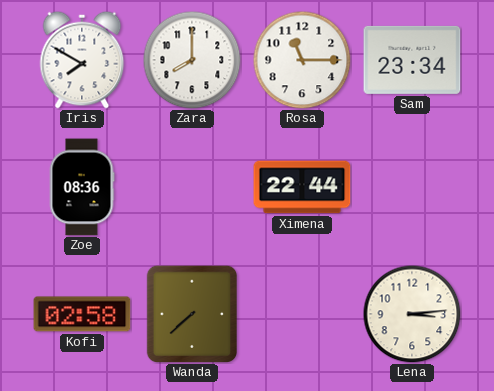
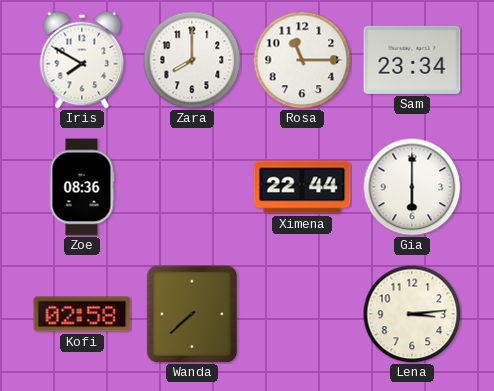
Gia: none -> 6:00
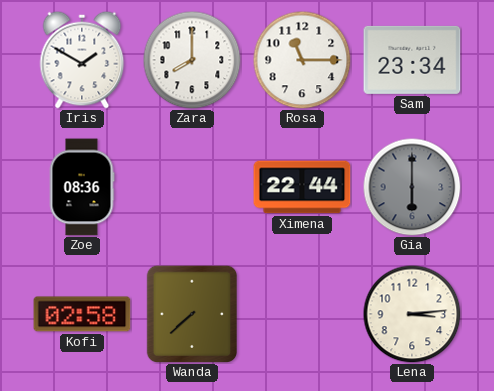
Iris: 7:50 -> 1:50
Gia dial: white -> grey
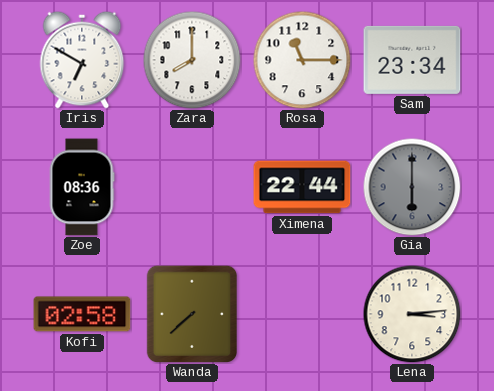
Iris: 1:50 -> 6:50
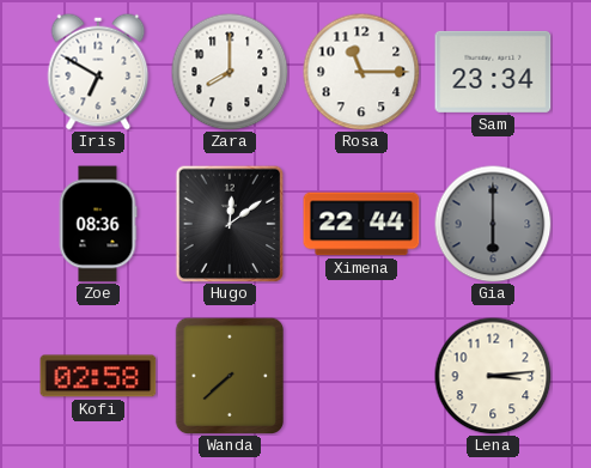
Hugo: none -> 12:09
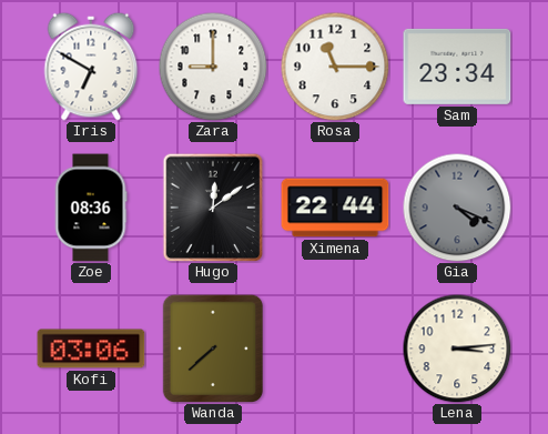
Zara: 8:00 -> 9:00
Gia: 6:00 -> 4:19
Kofi: 02:58 -> 03:06
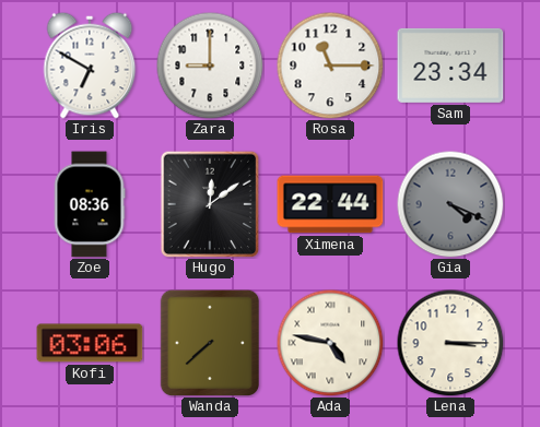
Ada: none -> 4:47
Lena: 3:14 -> 3:15
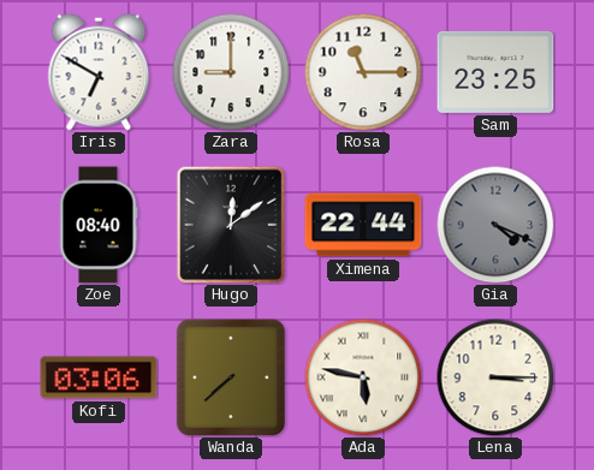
Sam: 23:34 -> 23:25
Zoe: 08:36 -> 08:40
Ada: 4:47 -> 5:47
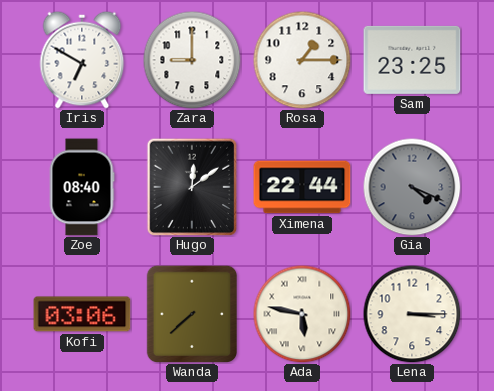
Rosa: 11:15 -> 1:15
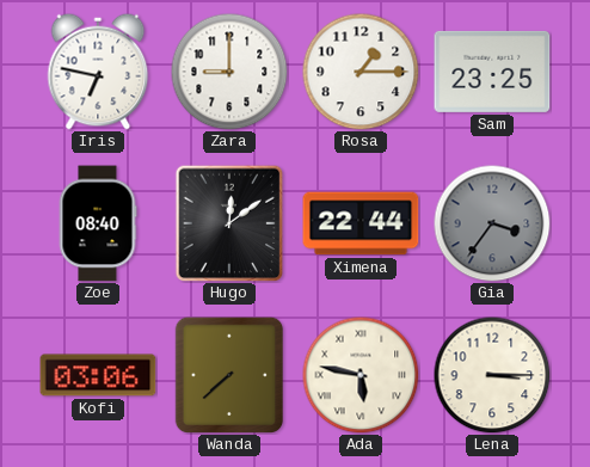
Iris: 6:50 -> 6:47
Gia: 4:19 -> 3:36
